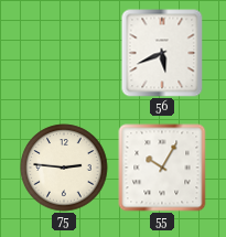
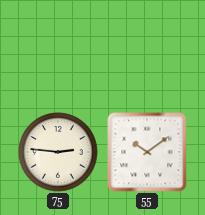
56: 5:41 -> none
55: 10:05 -> 10:09
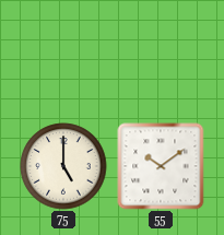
75: 2:46 -> 5:00
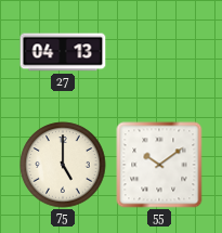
27: none -> 04:13
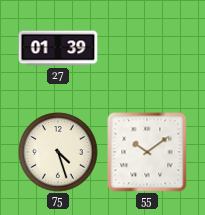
27: 04:13 -> 01:39
75: 5:00 -> 4:27
